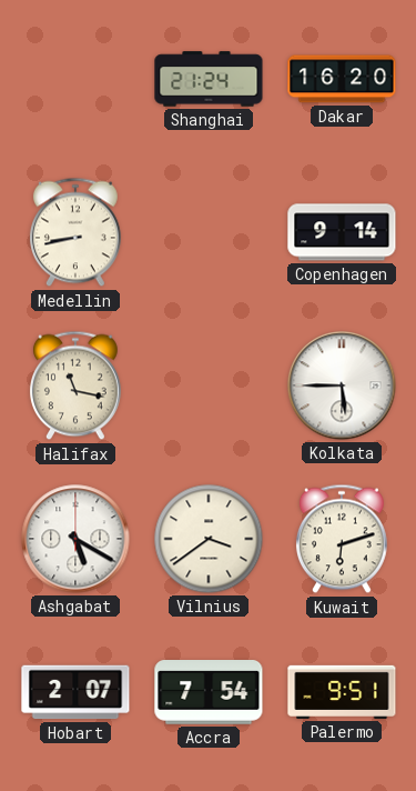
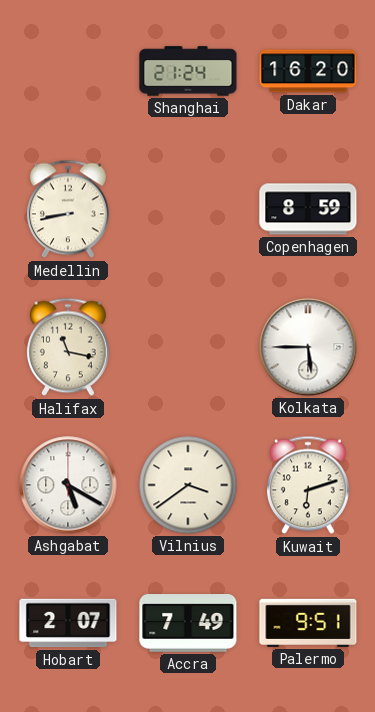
Copenhagen: 9:14 -> 8:59
Accra: 7:54 -> 7:49
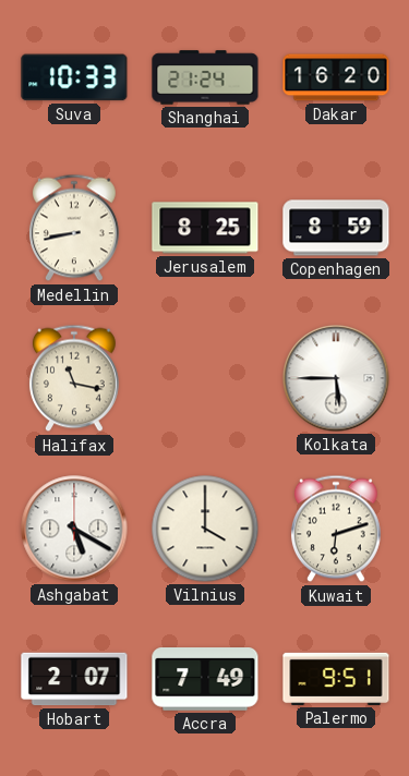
Suva: none -> 10:33
Jerusalem: none -> 8:25
Vilnius: 3:39 -> 4:00
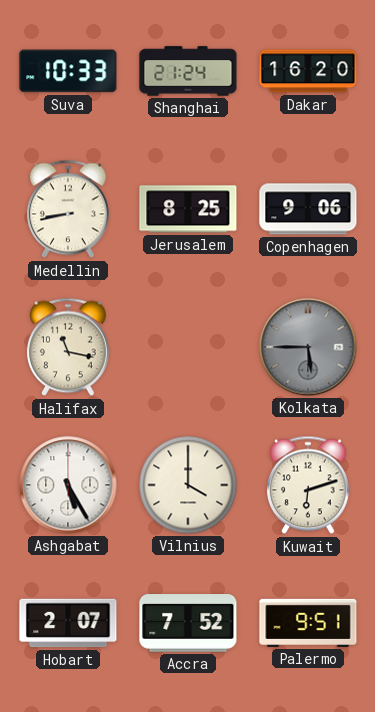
Copenhagen: 8:59 -> 9:06
Kolkata dial: white -> grey
Ashgabat: 5:20 -> 5:25
Accra: 7:49 -> 7:52
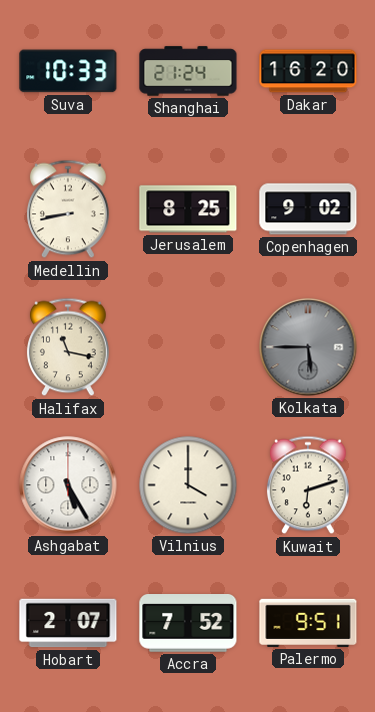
Copenhagen: 9:06 -> 9:02
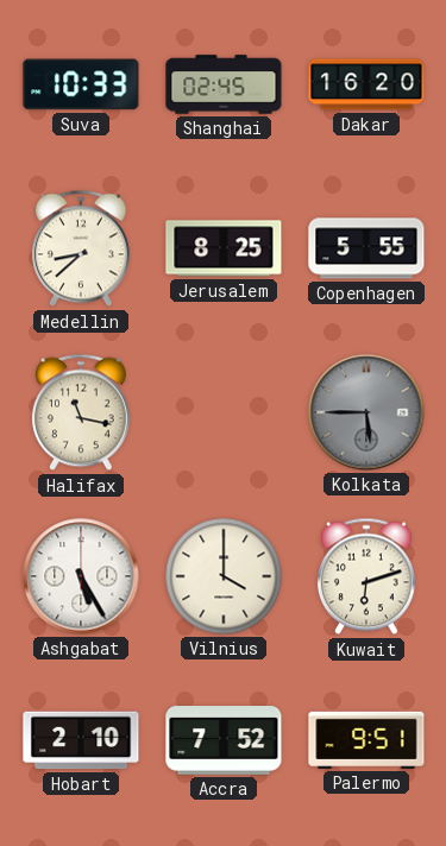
Shanghai: 21:24 -> 02:45
Medellin: 8:43 -> 8:38
Copenhagen: 9:02 -> 5:55
Hobart: 2:07 -> 2:10
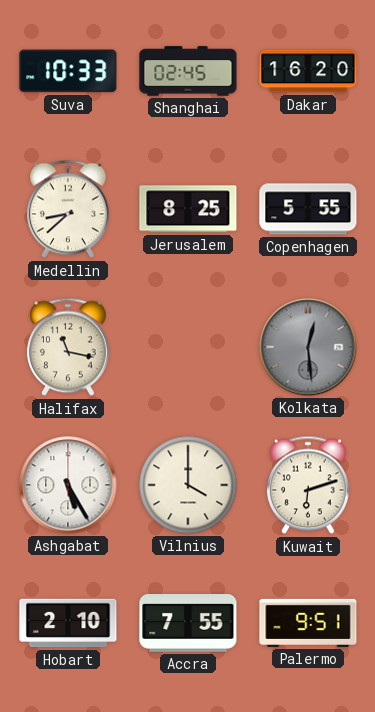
Kolkata: 5:45 -> 12:29
Accra: 7:52 -> 7:55
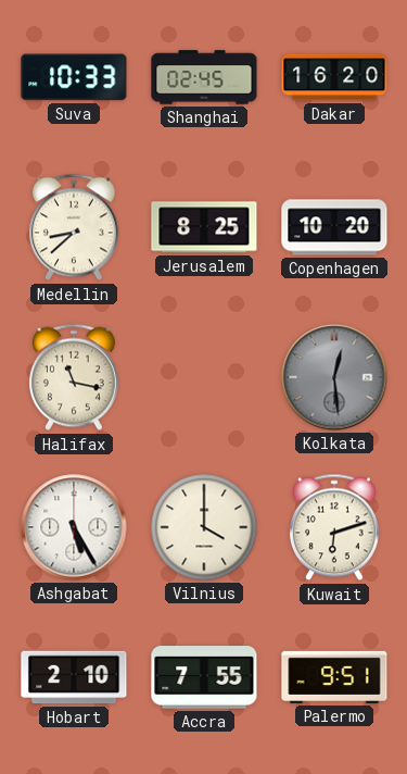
Copenhagen: 5:55 -> 10:20
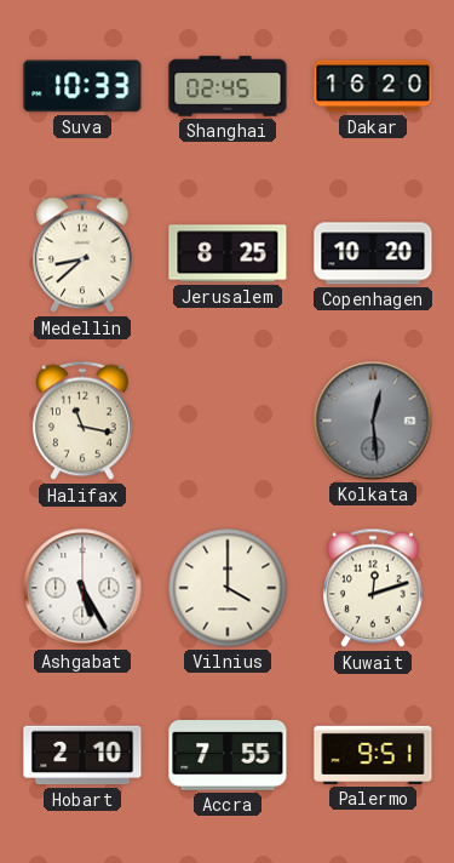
Kuwait: 6:12 -> 12:12
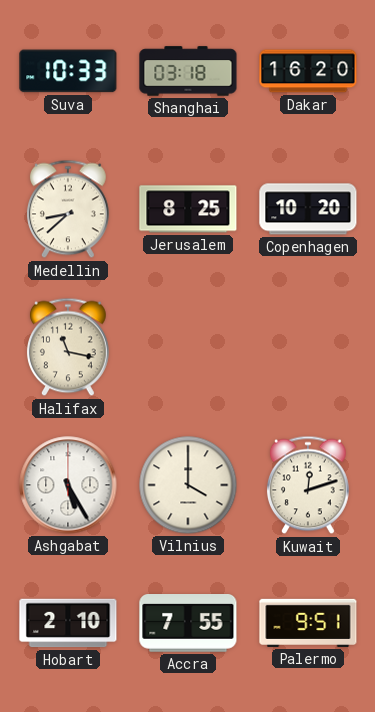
Shanghai: 02:45 -> 03:18
Kolkata: 12:29 -> none
